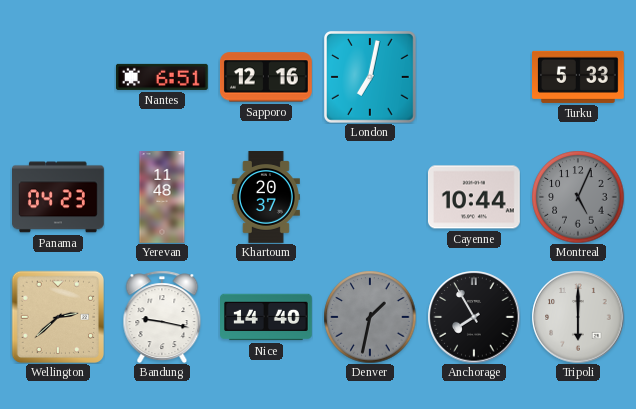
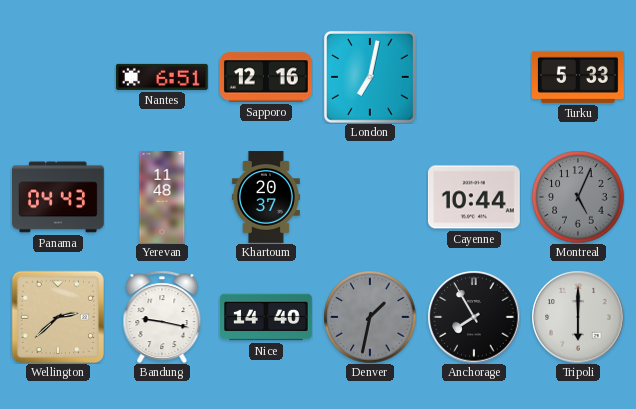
Panama: 04:23 -> 04:43
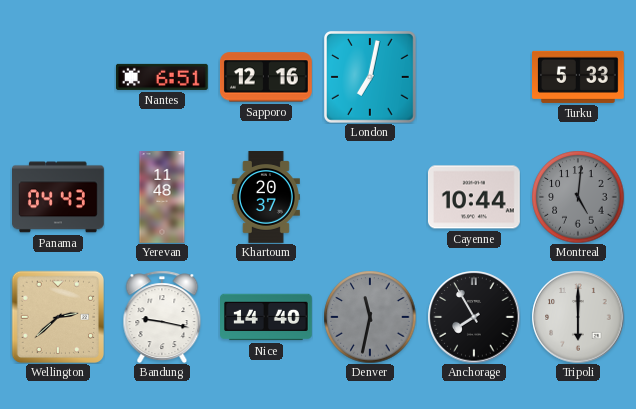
Montreal: 5:04 -> 5:01
Denver: 1:32 -> 11:32
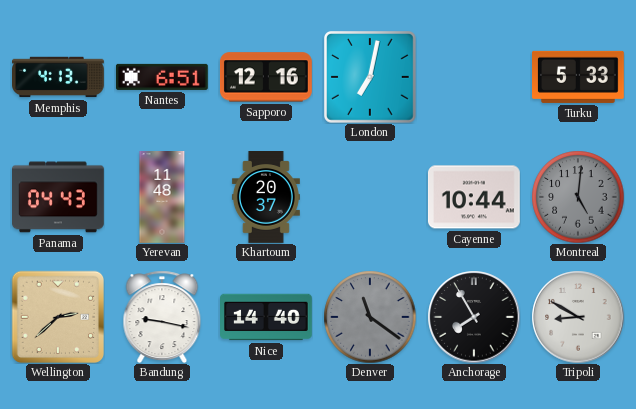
Memphis: none -> 4:13
Denver: 11:32 -> 11:21
Tripoli: 6:00 -> 8:50
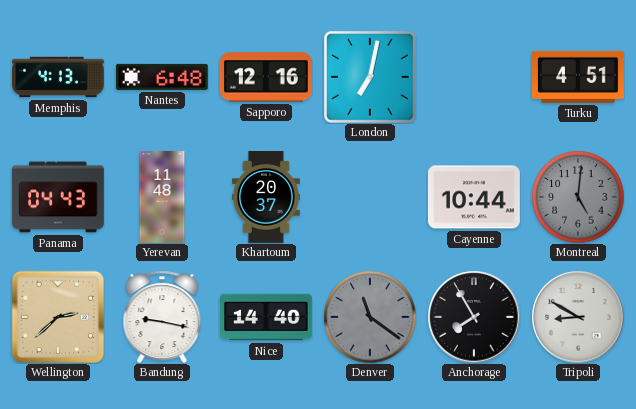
Nantes: 6:51 -> 6:48
Turku: 5:33 -> 4:51
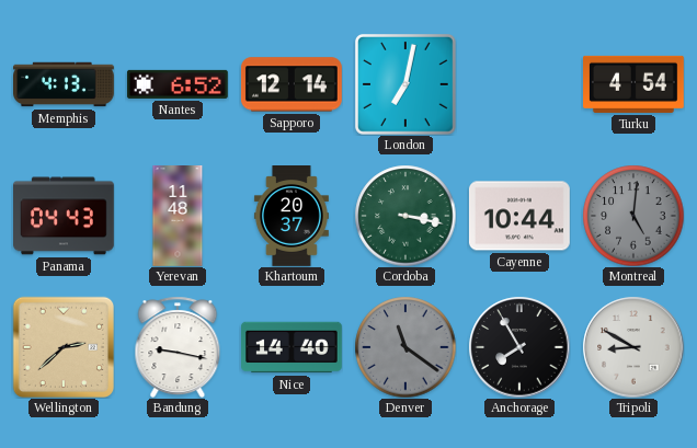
Nantes: 6:48 -> 6:52
Sapporo: 12:16 -> 12:14
Turku: 4:51 -> 4:54
Cordoba: none -> 3:17
